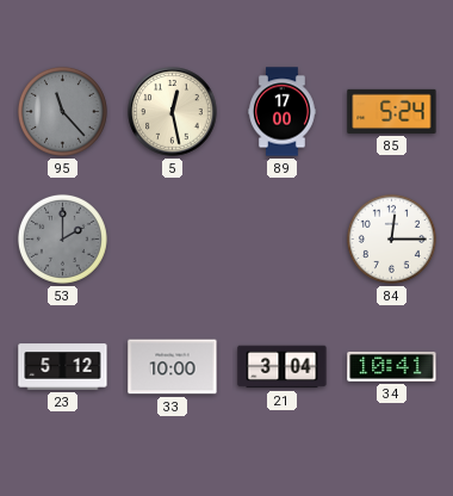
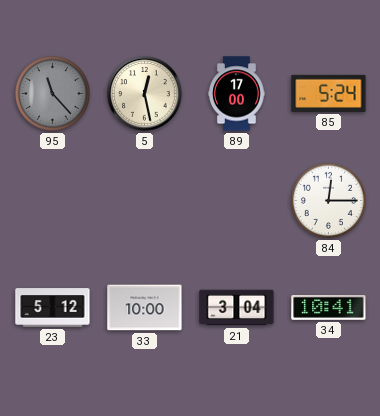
53: 2:00 -> none
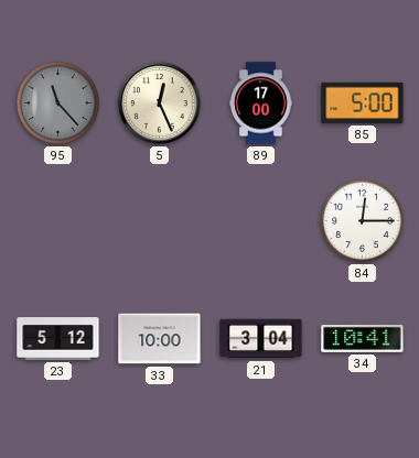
5: 12:28 -> 12:26
85: 5:24 -> 5:00
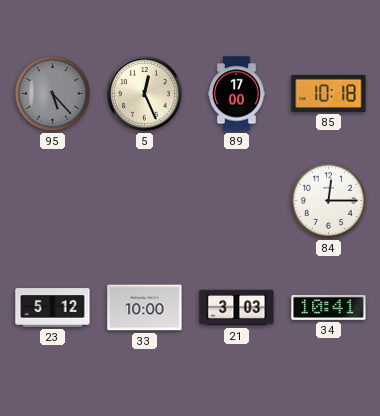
95: 11:23 -> 5:23
85: 5:00 -> 10:18
21: 3:04 -> 3:03
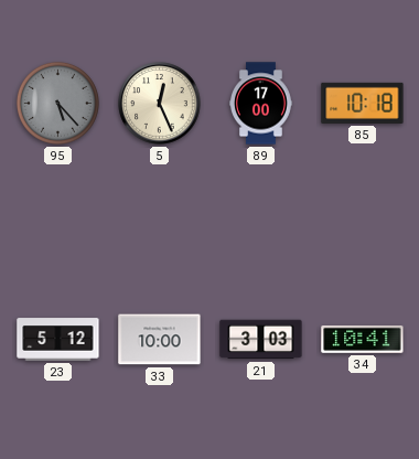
84: 12:15 -> none
